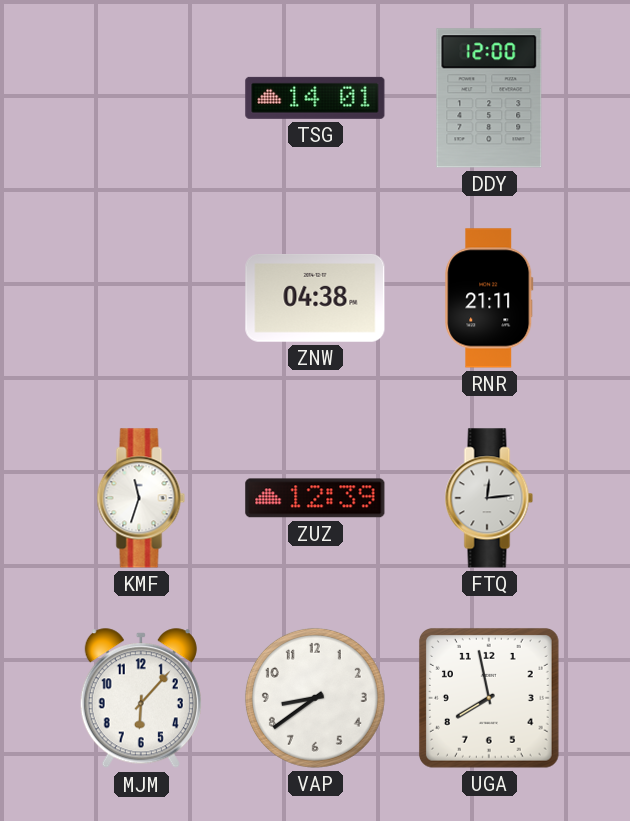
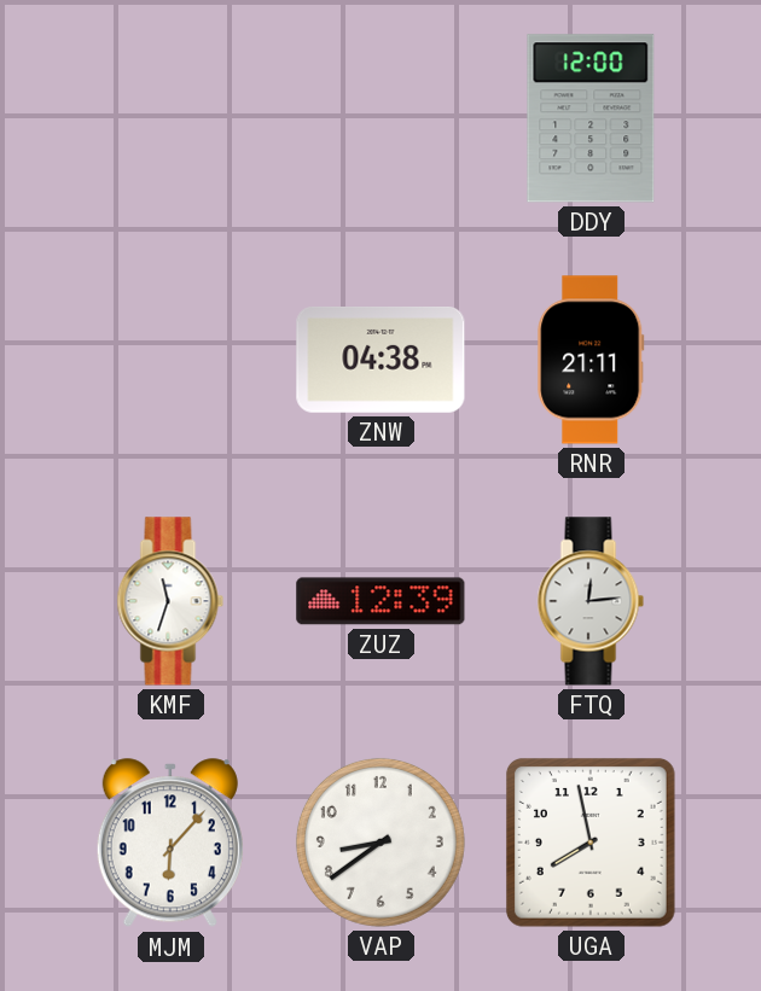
TSG: 14:01 -> none
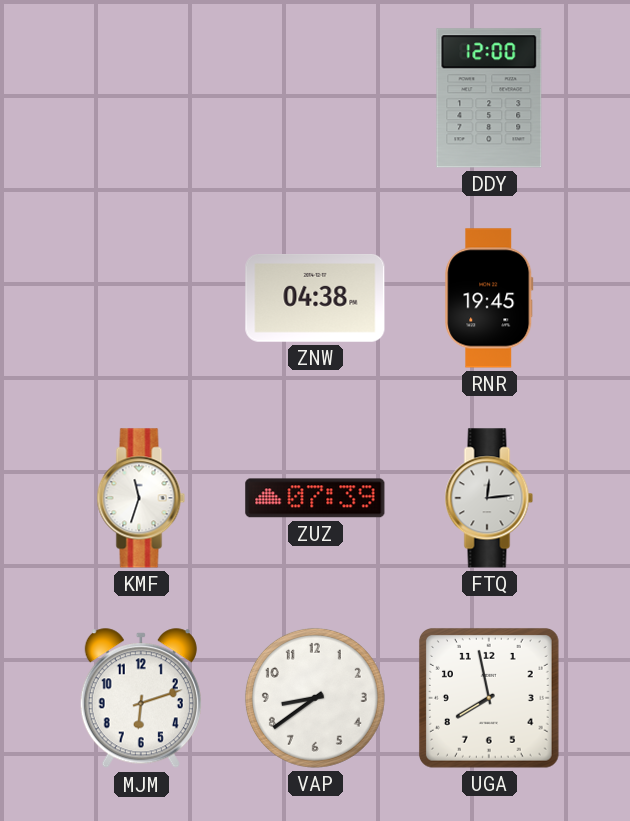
RNR: 21:11 -> 19:45
ZUZ: 12:39 -> 07:39
MJM: 6:07 -> 6:12
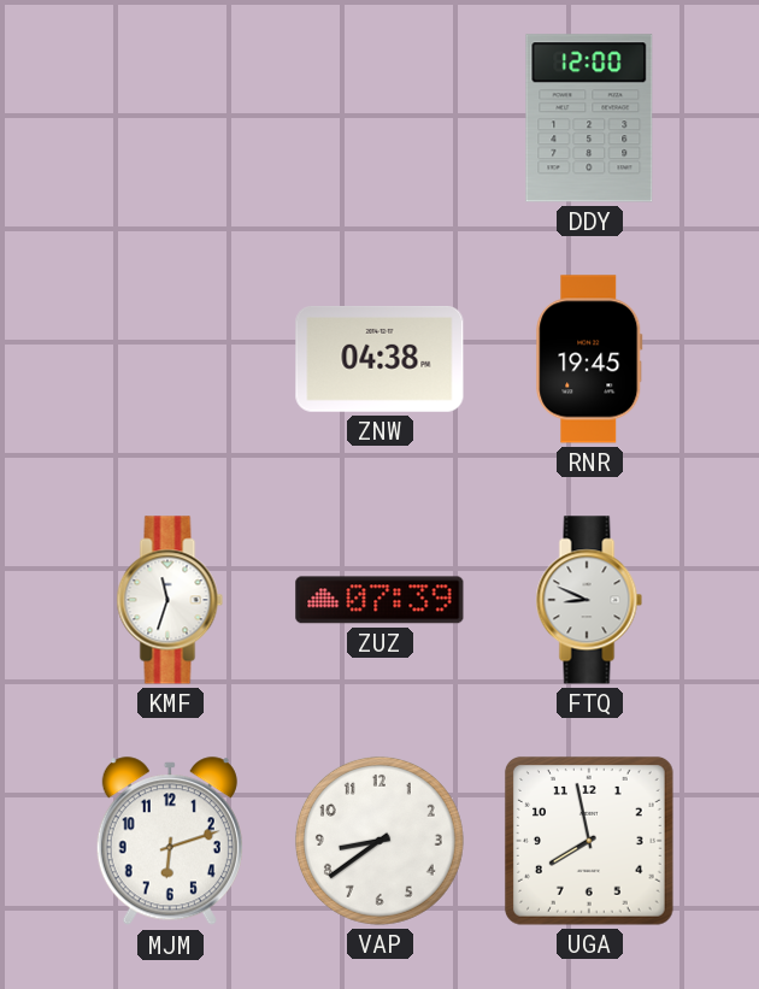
FTQ: 12:14 -> 8:49
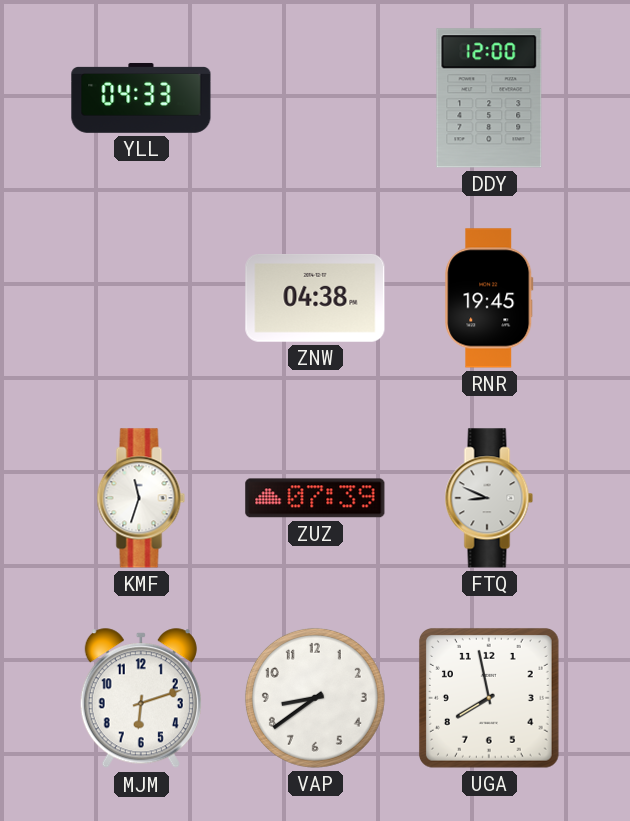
YLL: none -> 04:33
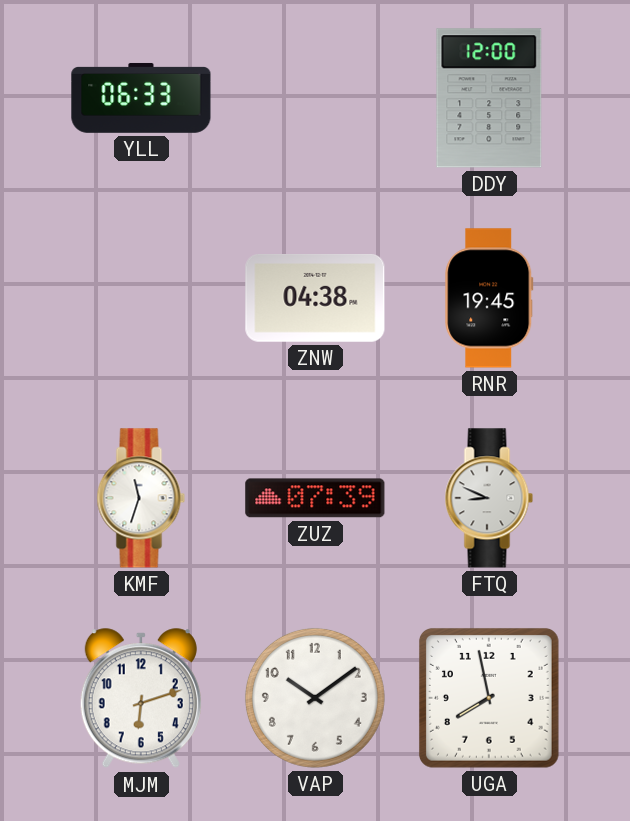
YLL: 04:33 -> 06:33
VAP: 8:39 -> 10:09
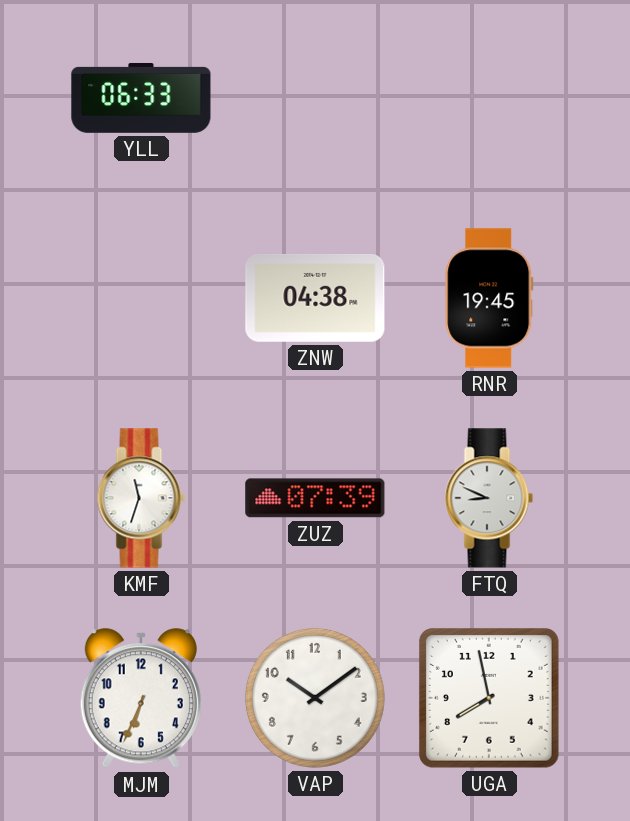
DDY: 12:00 -> none
MJM: 6:12 -> 6:34
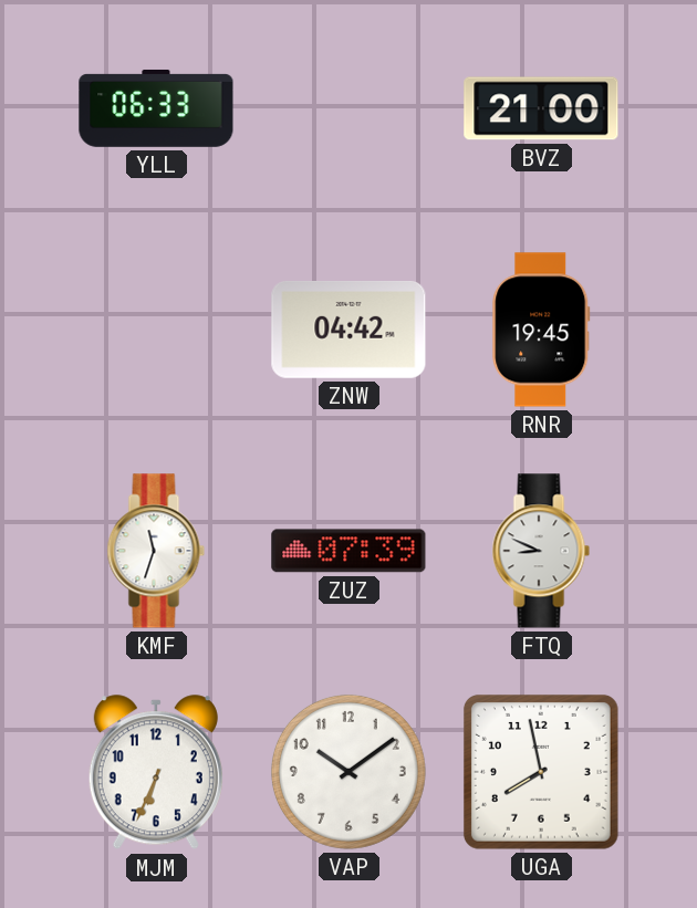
BVZ: none -> 21:00
ZNW: 04:38 -> 04:42
